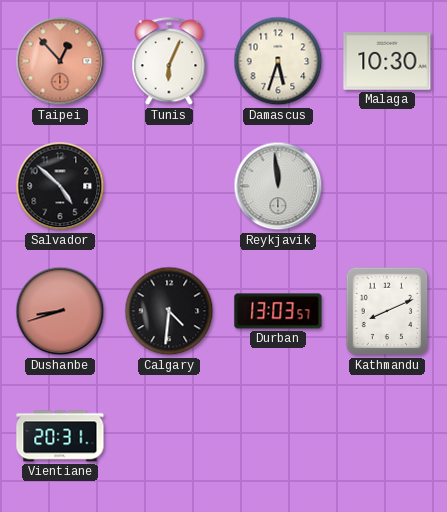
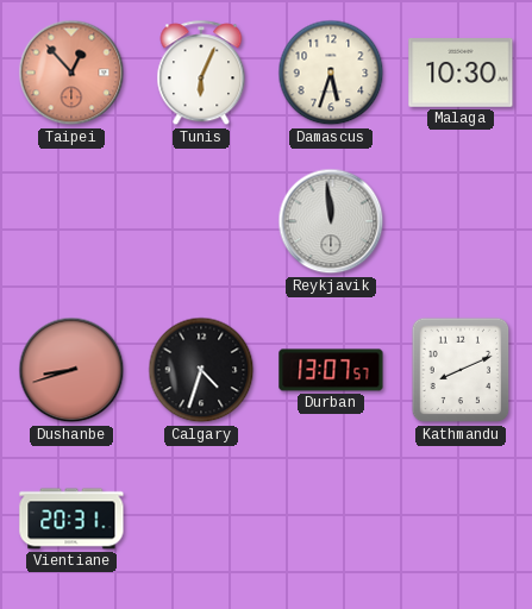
Salvador: 4:52 -> none
Calgary: 4:31 -> 4:33
Durban: 13:03 -> 13:07
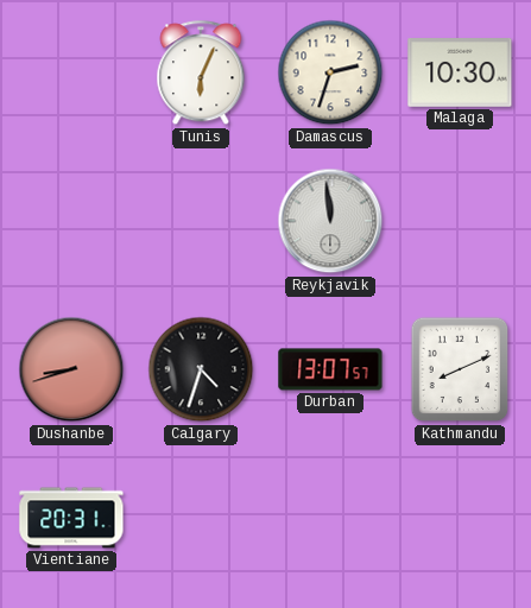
Taipei: 12:53 -> none
Damascus: 5:33 -> 2:33
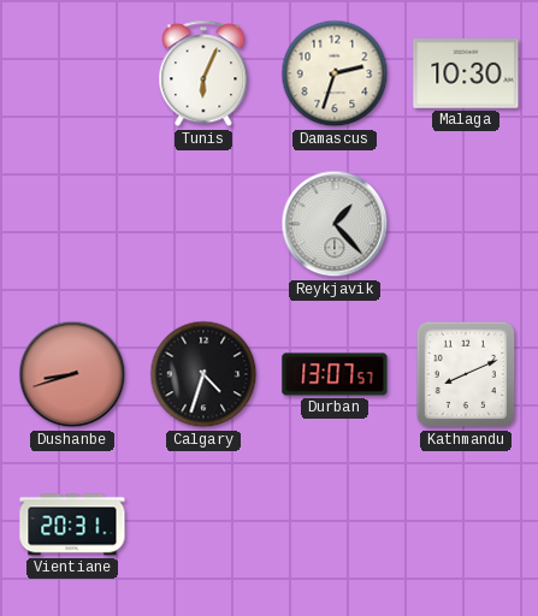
Reykjavik: 11:59 -> 1:23
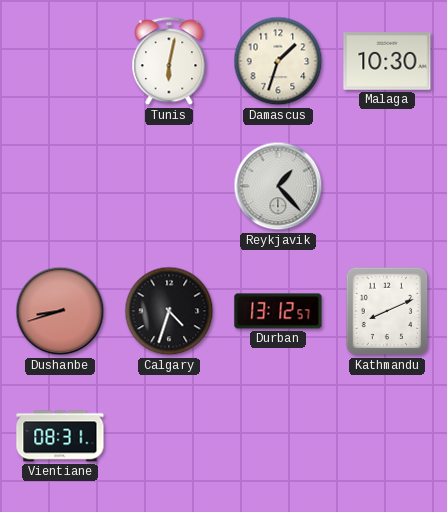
Tunis: 6:04 -> 6:02
Damascus: 2:33 -> 1:33
Durban: 13:07 -> 13:12
Vientiane: 20:31 -> 08:31
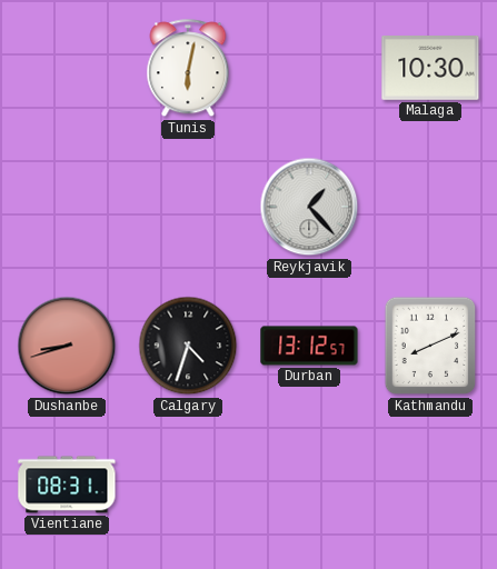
Damascus: 1:33 -> none
